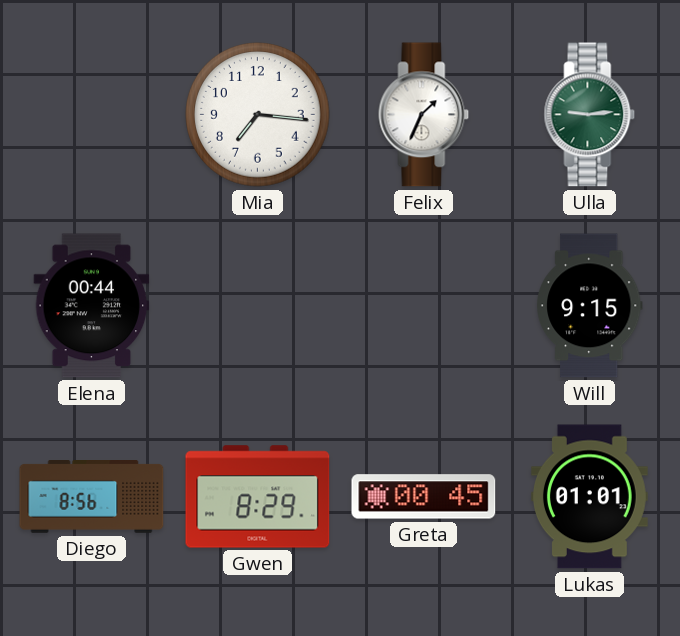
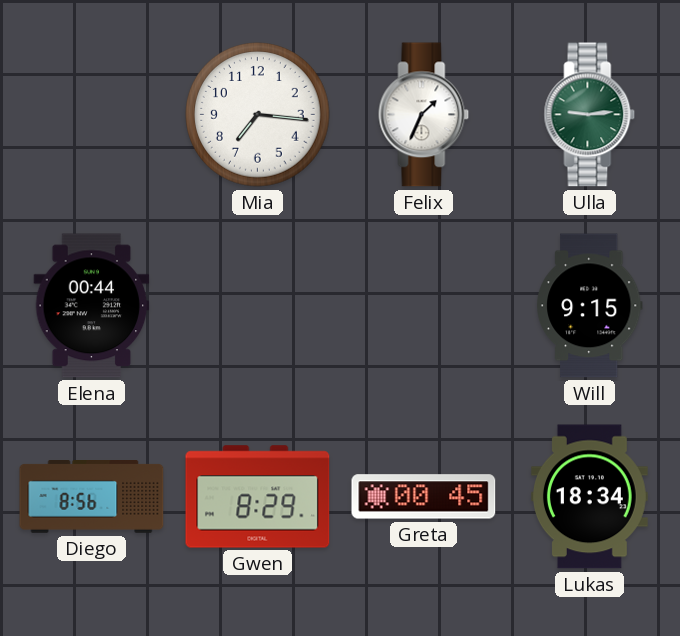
Lukas: 01:01 -> 18:34
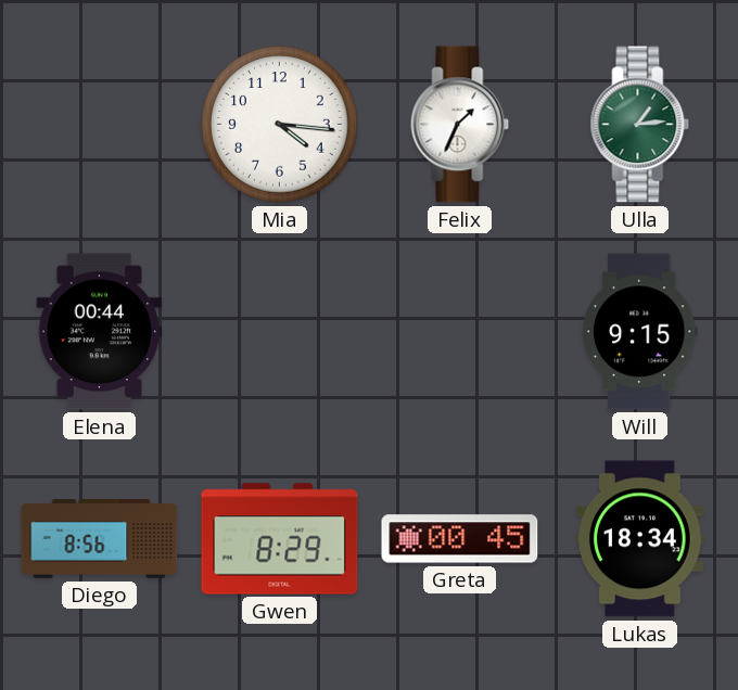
Mia: 7:16 -> 4:16
Ulla: 9:14 -> 1:14
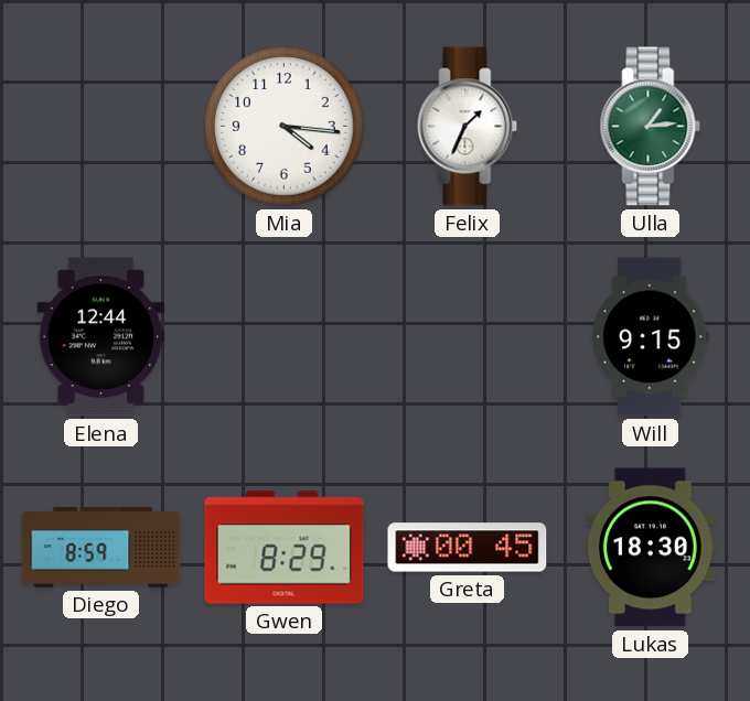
Elena: 00:44 -> 12:44
Diego: 8:56 -> 8:59
Lukas: 18:34 -> 18:30
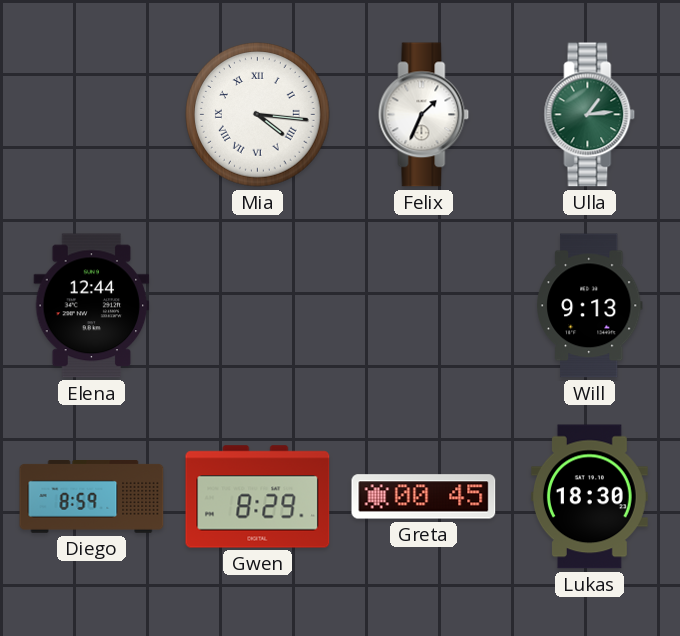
Mia numerals: Arabic -> Roman
Will: 9:15 -> 9:13
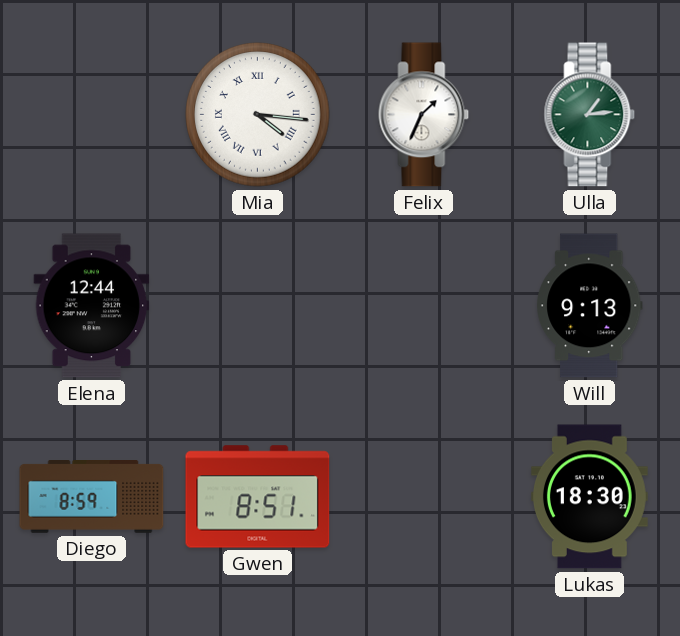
Gwen: 8:29 -> 8:51
Greta: 00:45 -> none
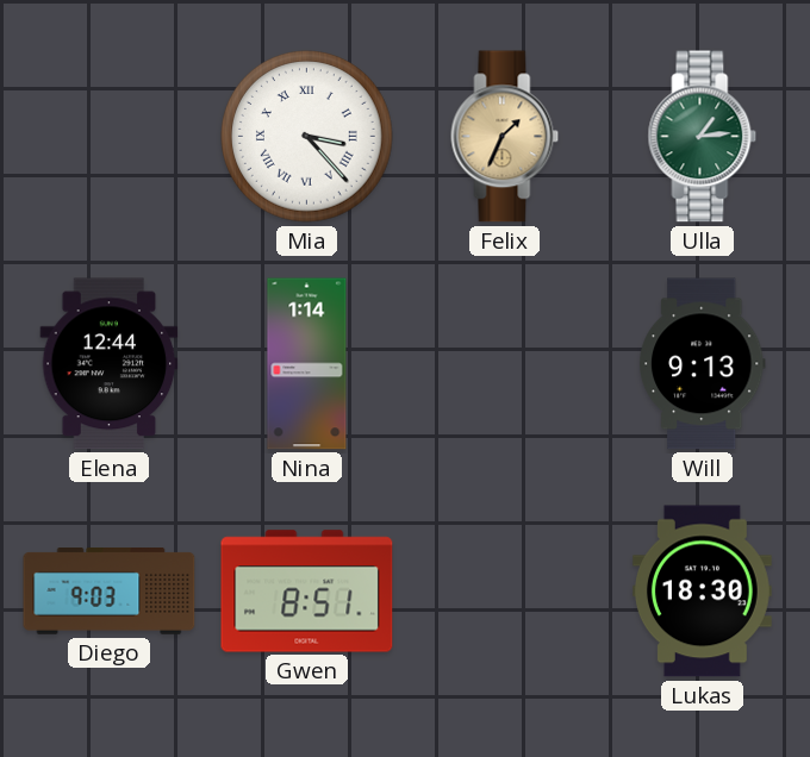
Mia: 4:16 -> 3:23
Felix dial: white -> champagne
Nina: none -> 1:14
Diego: 8:59 -> 9:03
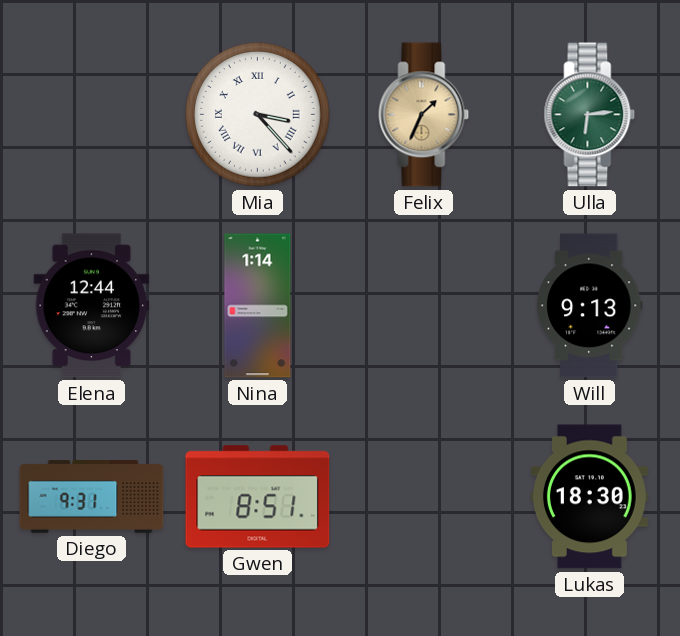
Ulla: 1:14 -> 6:14
Diego: 9:03 -> 9:31
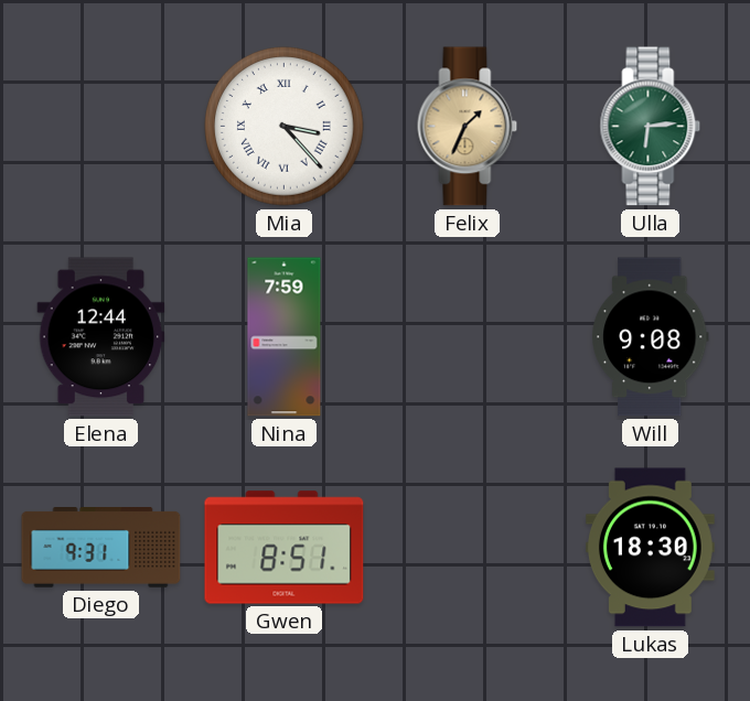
Nina: 1:14 -> 7:59
Will: 9:13 -> 9:08
